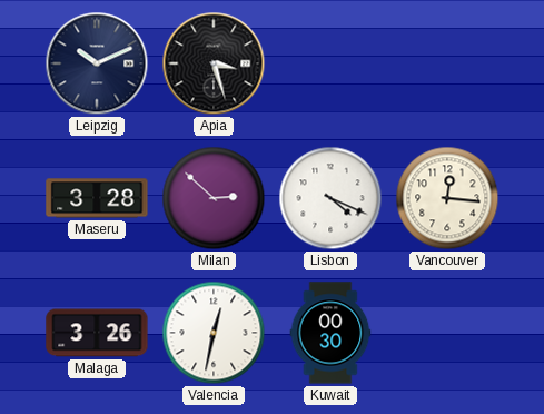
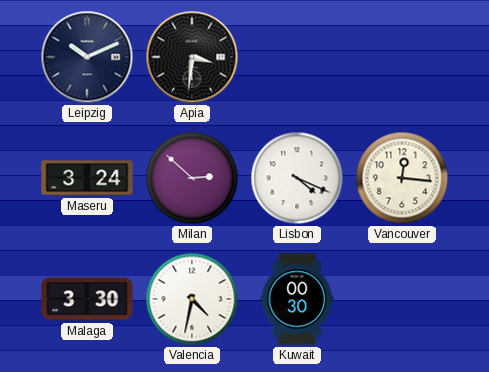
Apia: 3:27 -> 3:31
Maseru: 3:28 -> 3:24
Malaga: 3:26 -> 3:30
Valencia: 12:32 -> 4:32
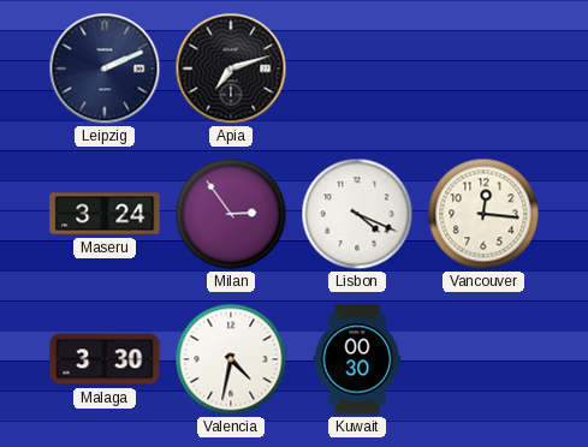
Leipzig: 10:11 -> 2:11
Apia: 3:31 -> 7:12
Milan: 2:52 -> 2:54
